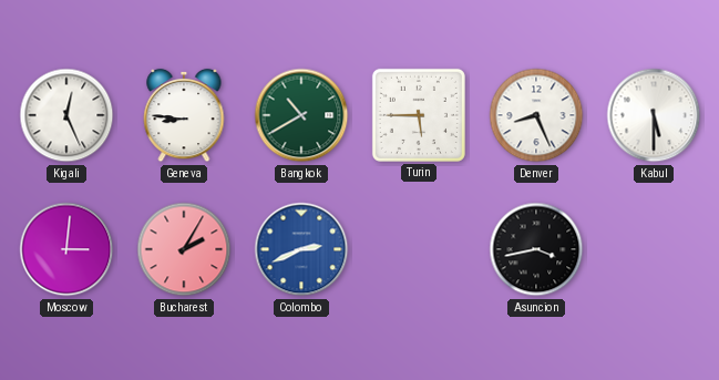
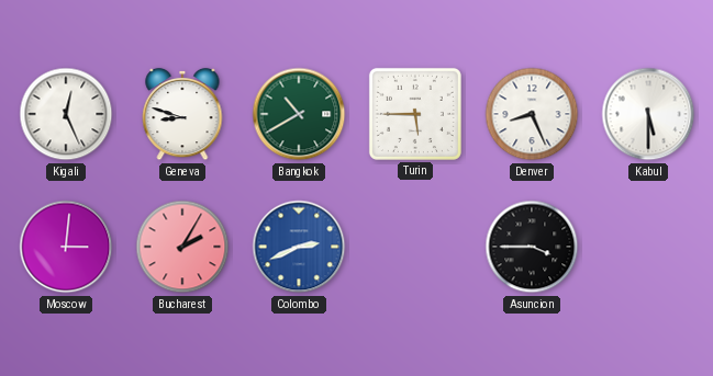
Geneva: 8:46 -> 8:48
Asuncion: 3:43 -> 3:45
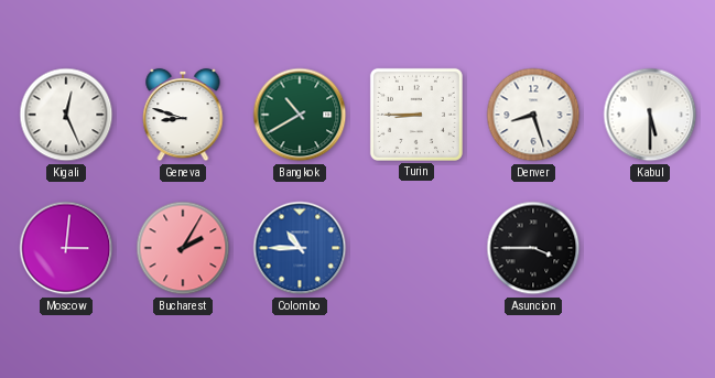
Turin: 5:45 -> 8:45
Denver: 8:26 -> 8:27
Colombo: 2:41 -> 10:45
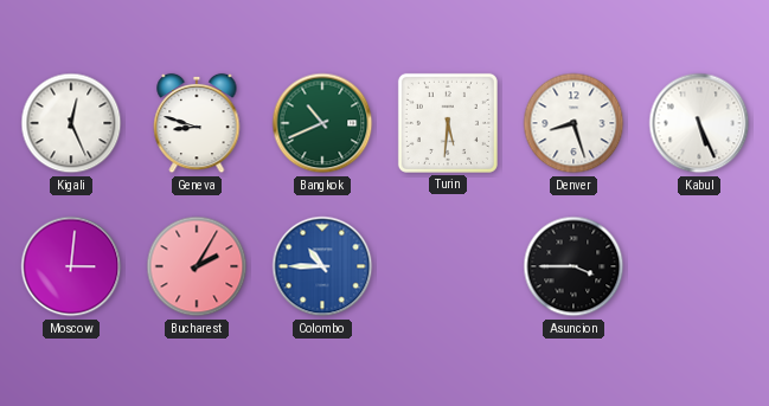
Bangkok: 10:40 -> 10:41
Turin: 8:45 -> 5:31
Kabul: 5:30 -> 5:26
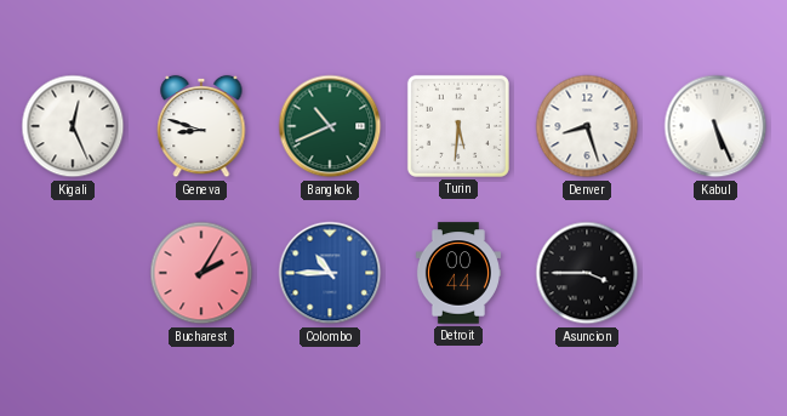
Moscow: 3:01 -> none
Detroit: none -> 00:44
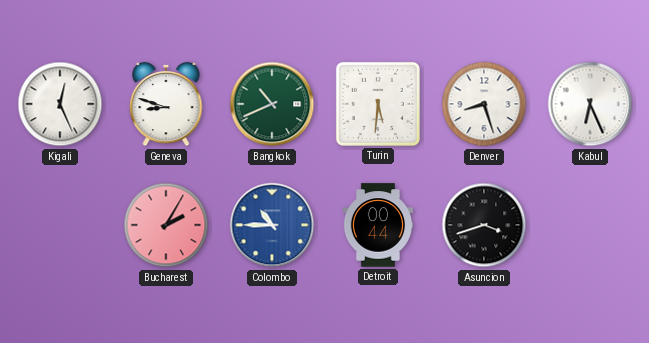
Kabul: 5:26 -> 6:26
Asuncion: 3:45 -> 3:42
